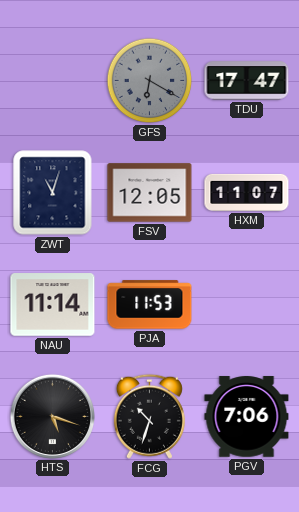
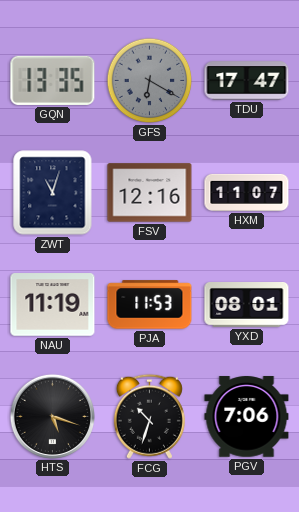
GQN: none -> 13:35
FSV: 12:05 -> 12:16
NAU: 11:14 -> 11:19
YXD: none -> 08:01
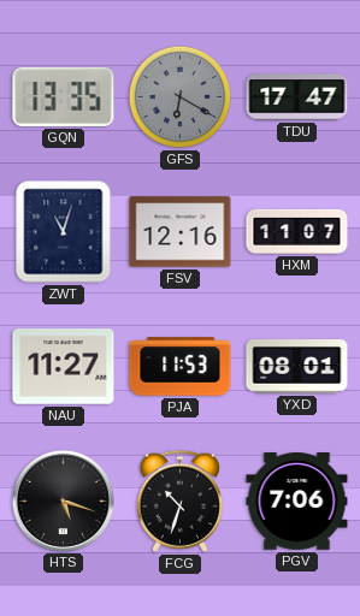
NAU: 11:19 -> 11:27
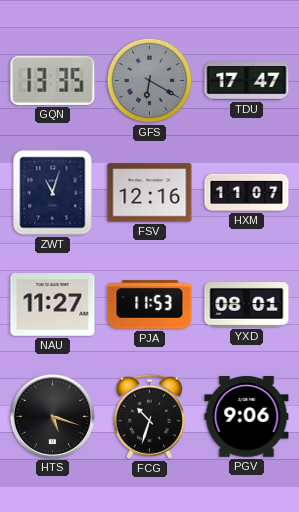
PGV: 7:06 -> 9:06
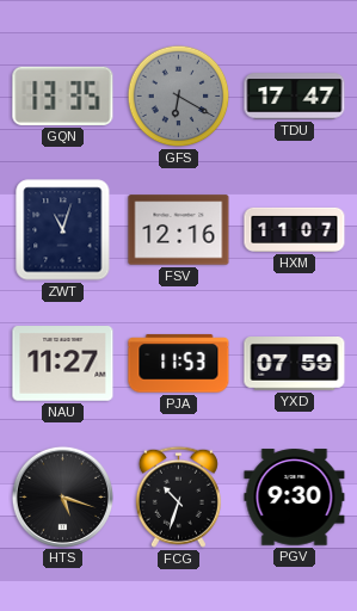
YXD: 08:01 -> 07:59
PGV: 9:06 -> 9:30
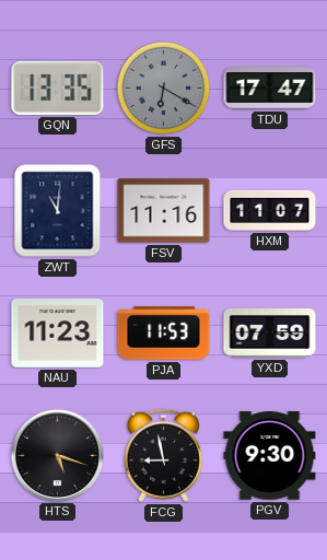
ZWT: 11:03 -> 11:01
FSV: 12:16 -> 11:16
NAU: 11:27 -> 11:23
FCG: 10:33 -> 8:58
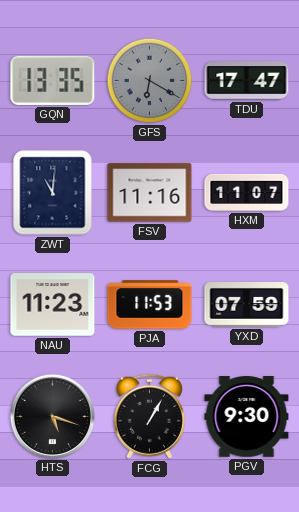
FCG: 8:58 -> 1:05
